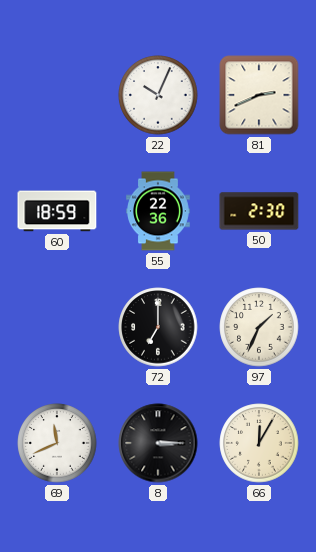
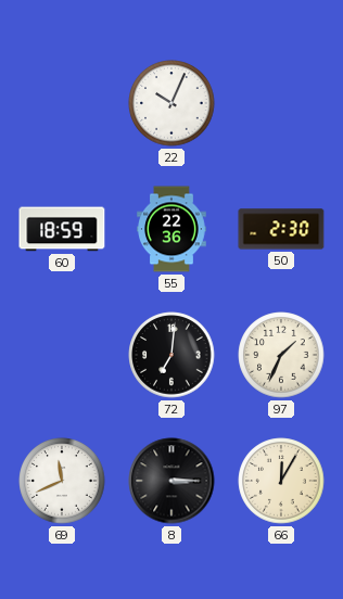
81: 2:41 -> none
72: 7:00 -> 7:01
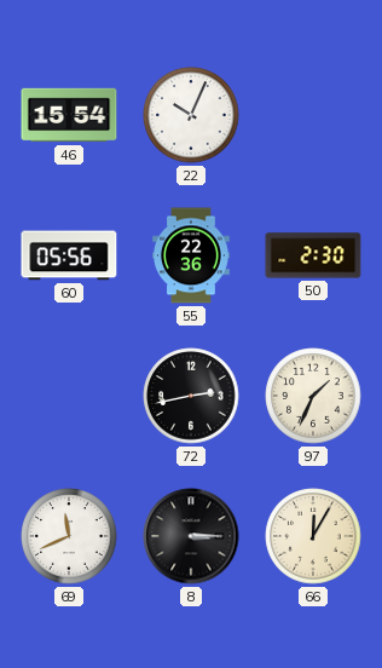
46: none -> 15:54
60: 18:59 -> 05:56
72: 7:01 -> 2:43
